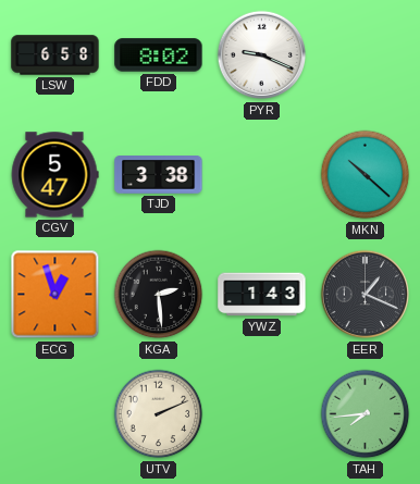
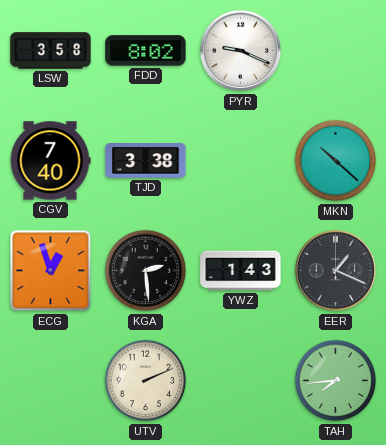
LSW: 6:58 -> 3:58
CGV: 5:47 -> 7:40
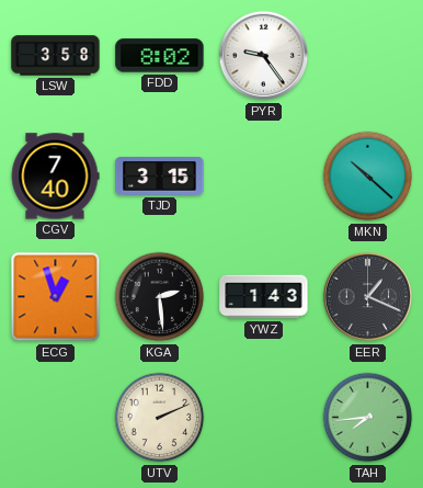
PYR: 9:19 -> 9:24
TJD: 3:38 -> 3:15
